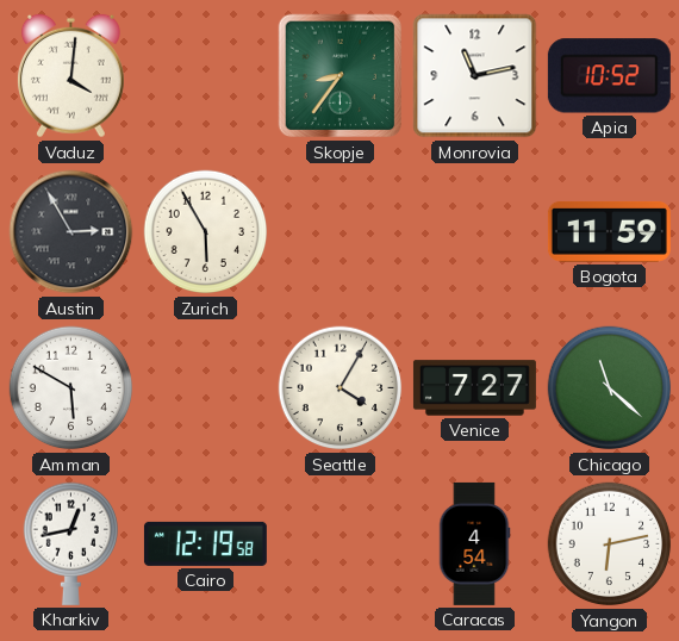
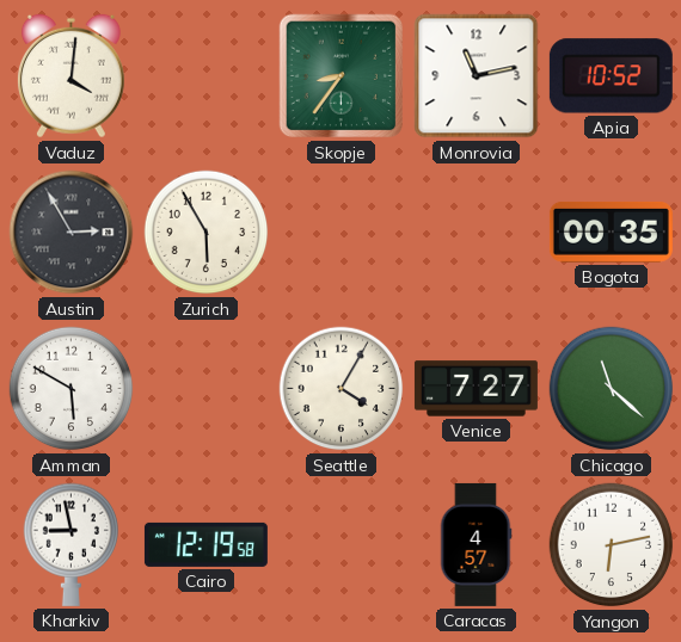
Bogota: 11:59 -> 00:35
Kharkiv: 12:43 -> 8:58
Caracas: 4:54 -> 4:57
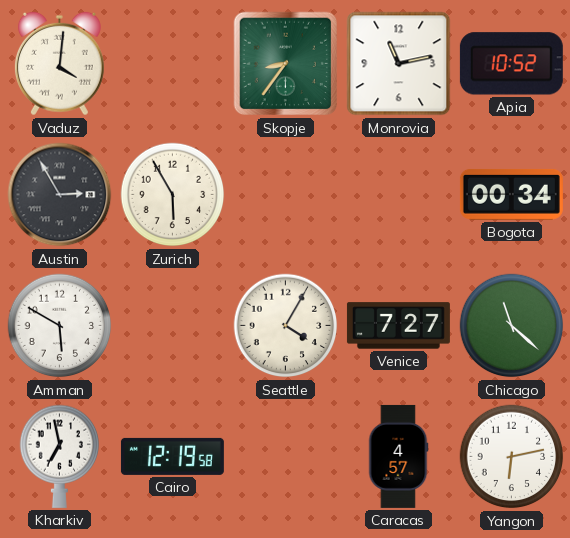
Bogota: 00:35 -> 00:34
Kharkiv: 8:58 -> 6:58
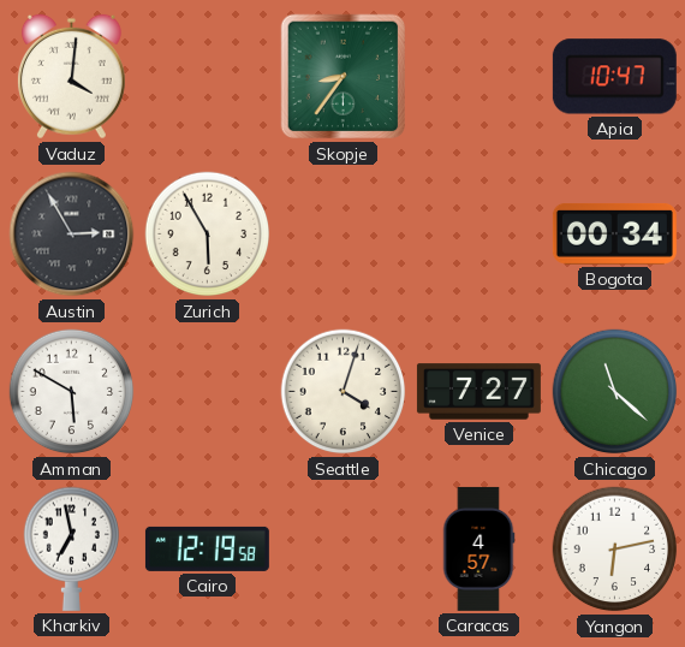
Monrovia: 11:13 -> none
Apia: 10:52 -> 10:47
Seattle: 4:05 -> 4:03
